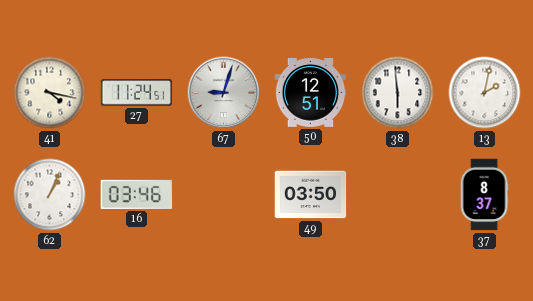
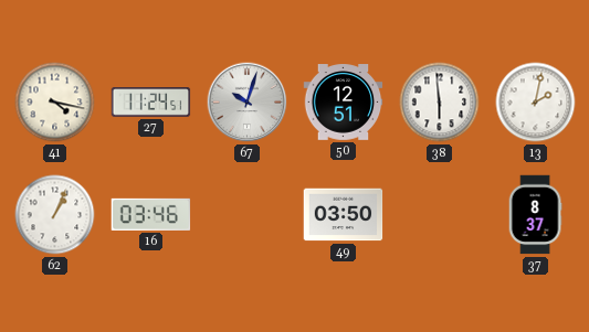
67: 9:03 -> 10:03
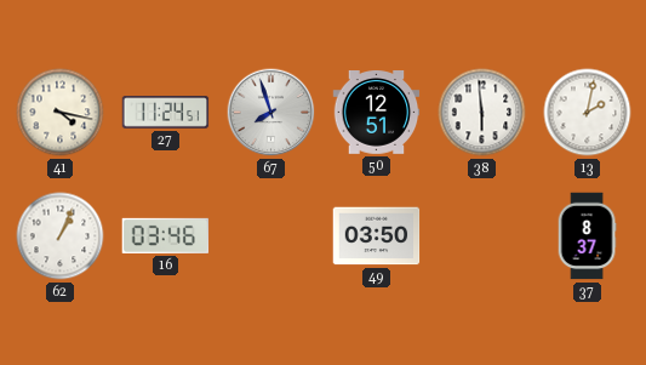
67: 10:03 -> 7:57
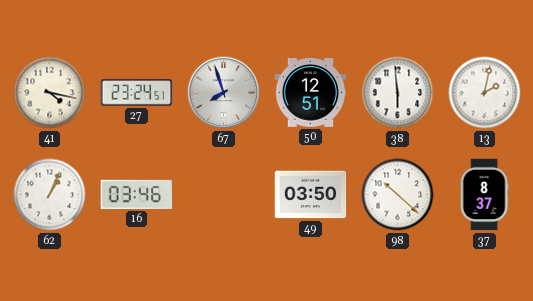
27: 11:24 -> 23:24
98: none -> 10:22
